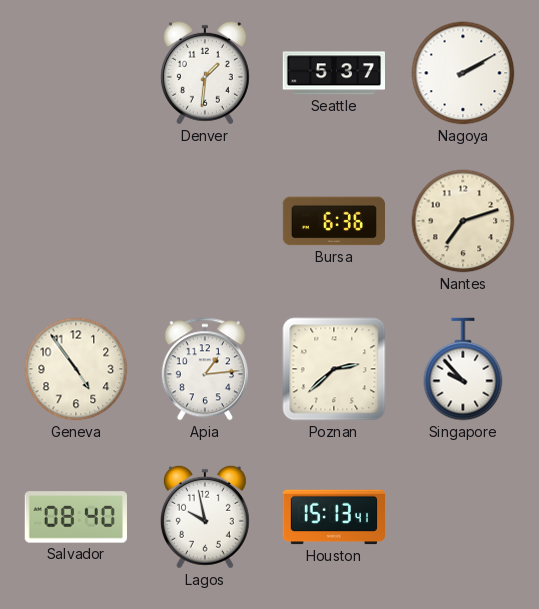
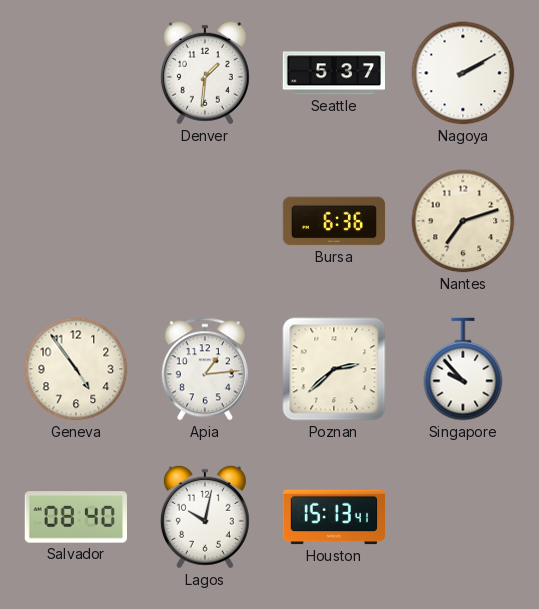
Lagos: 9:58 -> 10:02
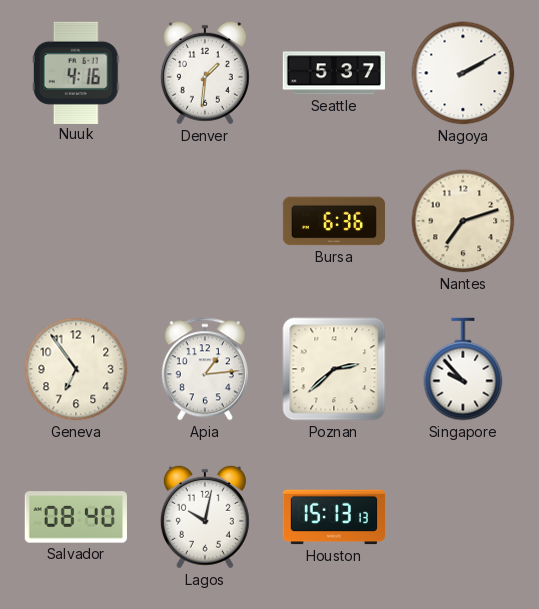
Nuuk: none -> 4:16
Geneva: 4:54 -> 6:54
Houston: 15:13:41 -> 15:13:13
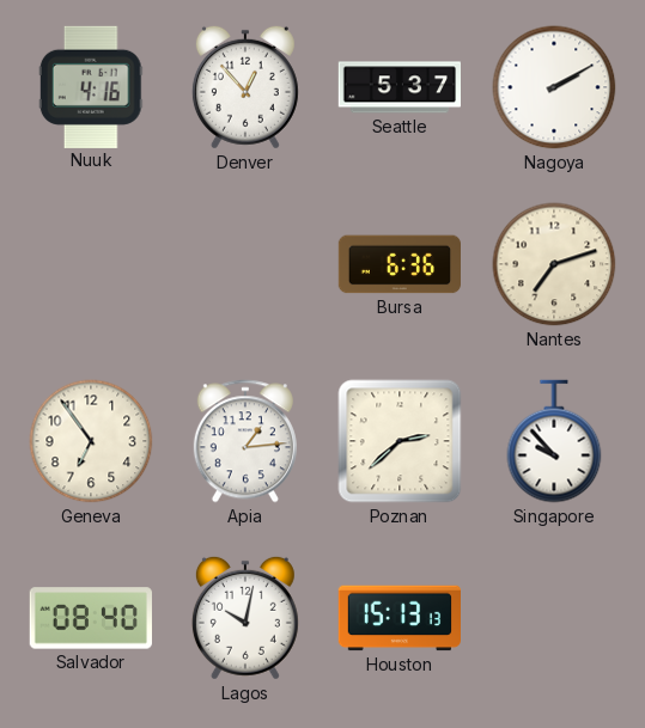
Denver: 1:31 -> 12:53
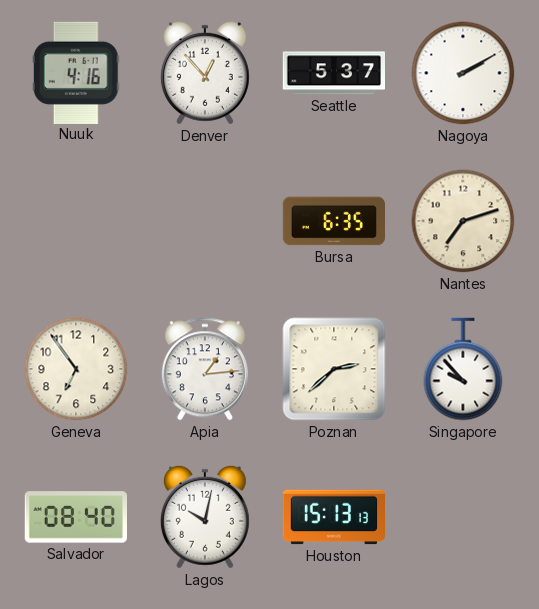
Bursa: 6:36 -> 6:35
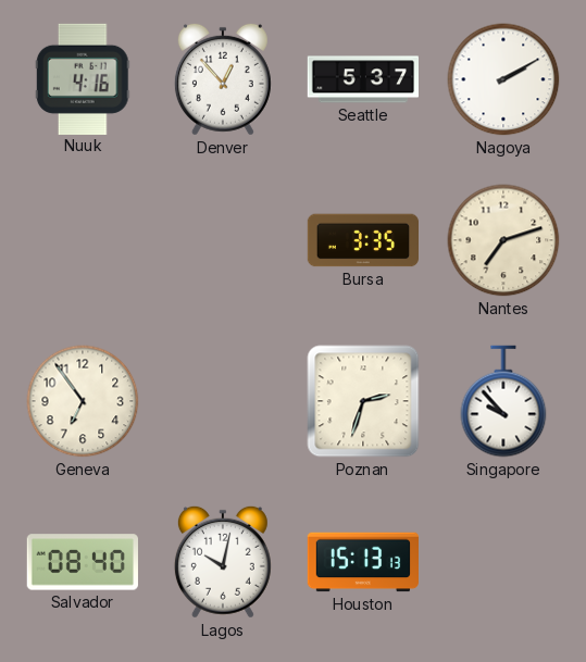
Bursa: 6:35 -> 3:35
Apia: 1:14 -> none
Poznan: 2:38 -> 2:33
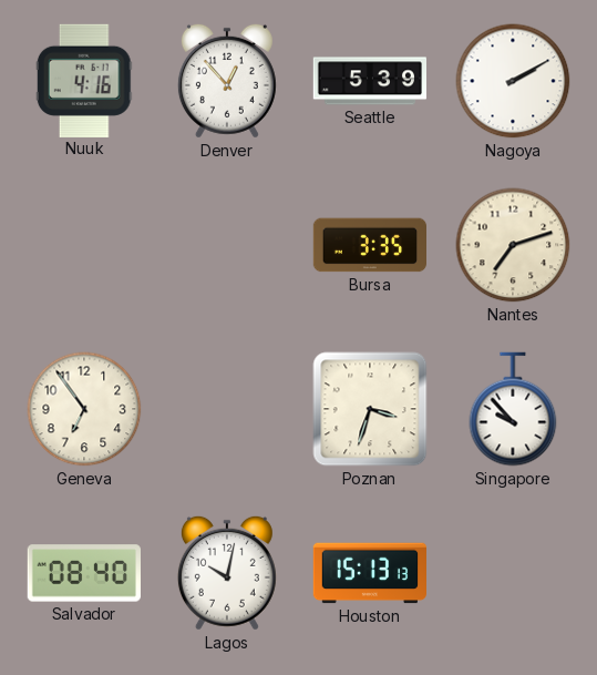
Seattle: 5:37 -> 5:39
Poznan: 2:33 -> 3:33
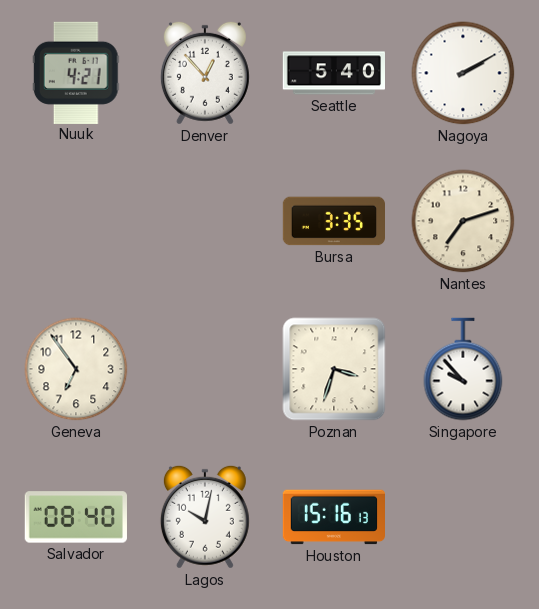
Nuuk: 4:16 -> 4:21
Seattle: 5:39 -> 5:40
Houston: 15:13 -> 15:16
